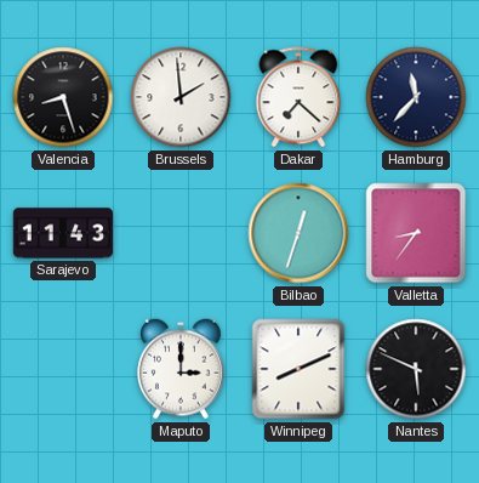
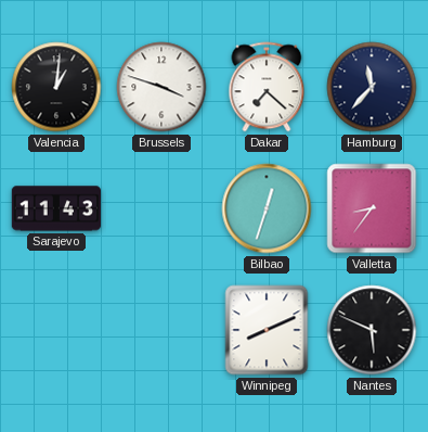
Valencia: 8:27 -> 1:01
Brussels: 1:59 -> 3:48
Maputo: 3:00 -> none
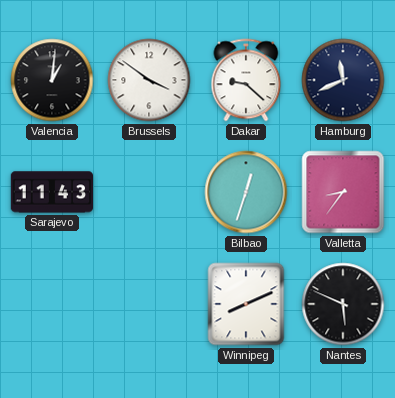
Brussels: 3:48 -> 3:51
Dakar: 7:22 -> 9:22
Hamburg: 11:37 -> 11:41
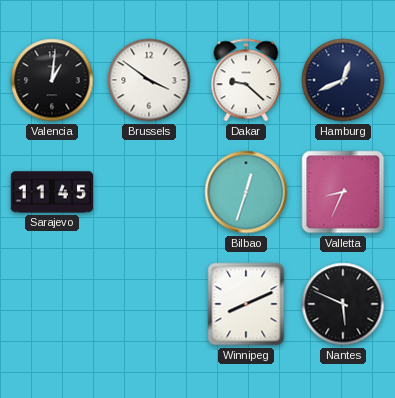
Hamburg: 11:41 -> 12:41
Sarajevo: 11:43 -> 11:45
Valletta: 8:36 -> 8:34
